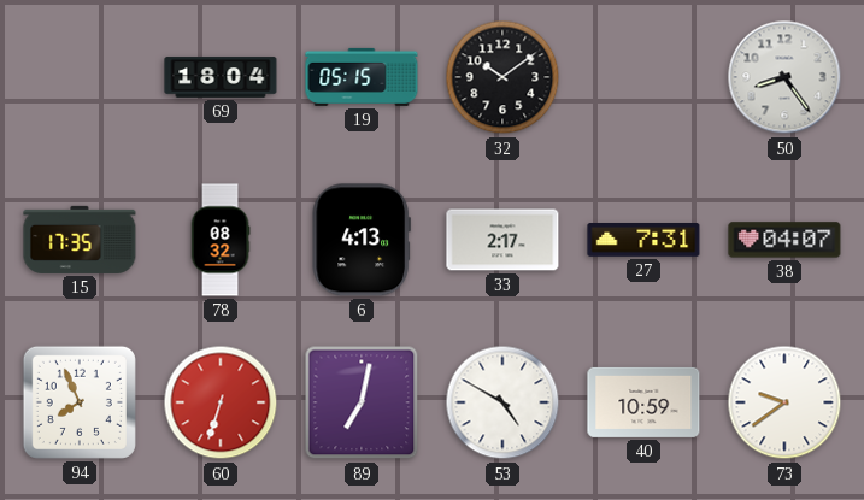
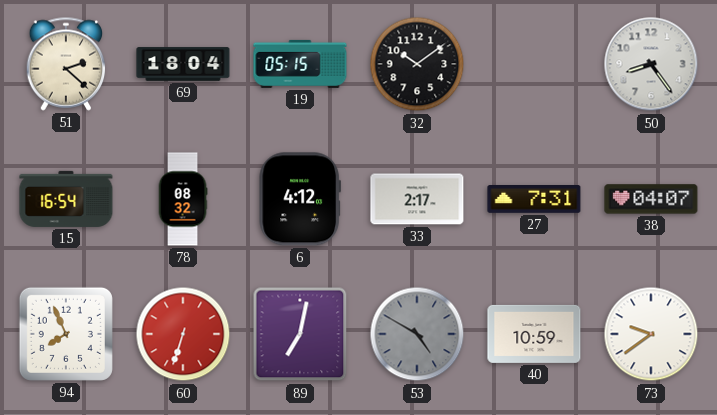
51: none -> 2:22
15: 17:35 -> 16:54
6: 4:13 -> 4:12
53 dial: white -> grey
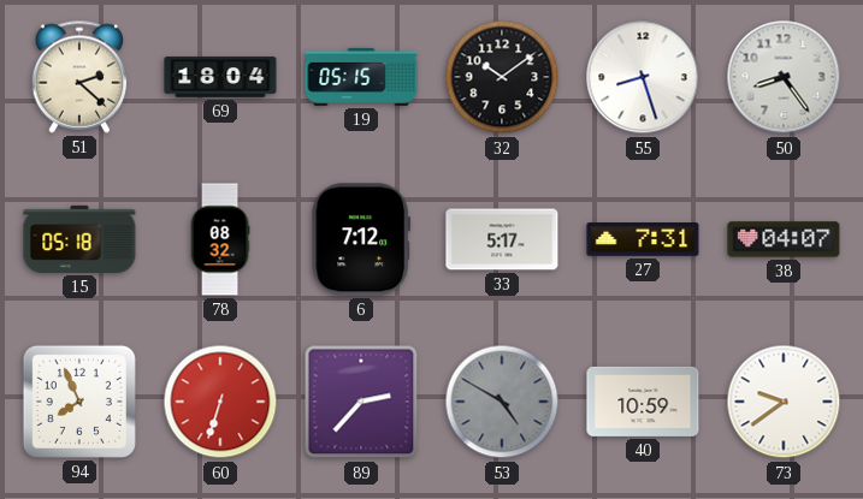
55: none -> 8:27
15: 16:54 -> 05:18
6: 4:12 -> 7:12
33: 2:17 -> 5:17
89: 7:02 -> 2:37
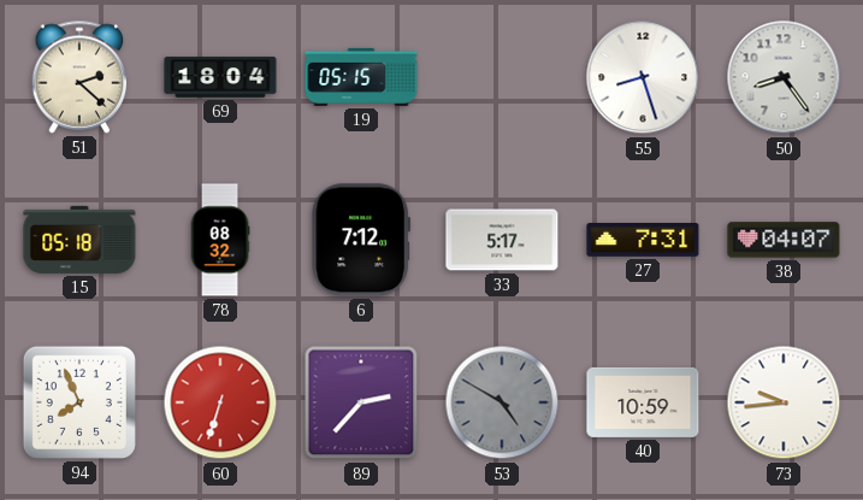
32: 10:09 -> none
73: 9:39 -> 9:44
